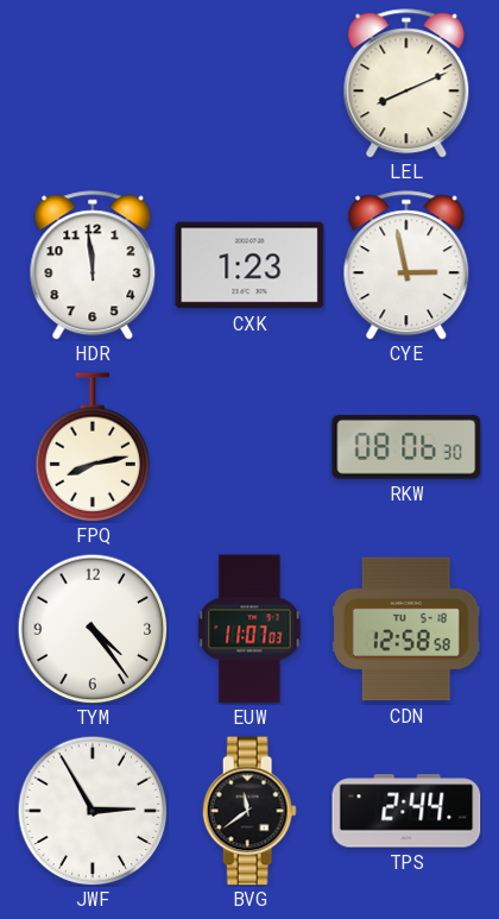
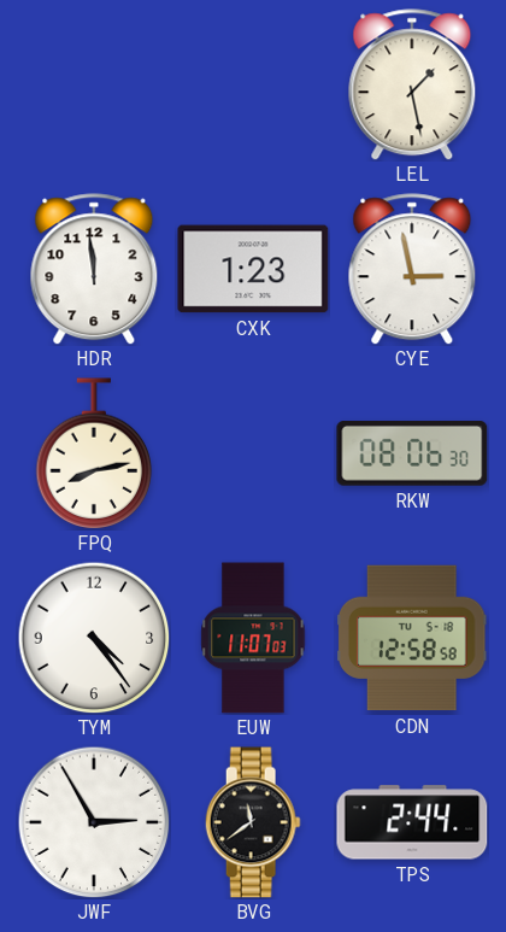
LEL: 8:11 -> 1:28
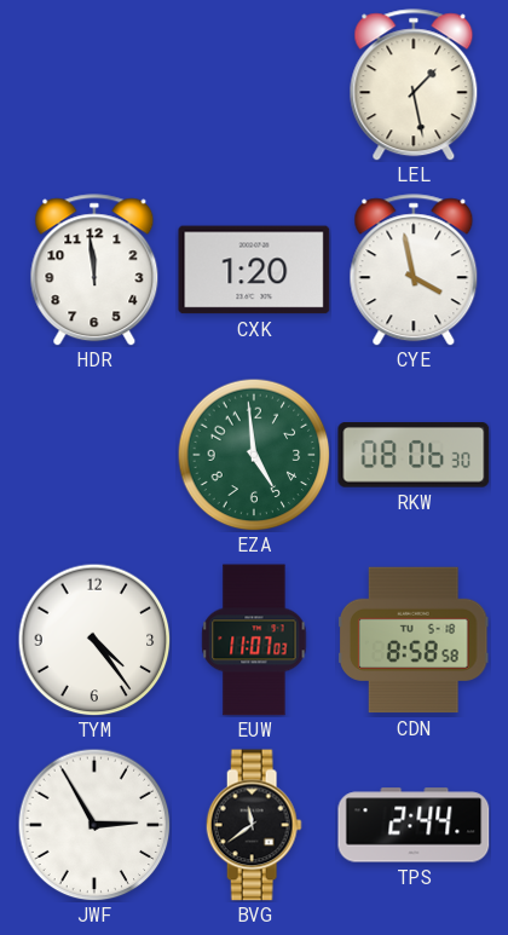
CXK: 1:23 -> 1:20
CYE: 2:58 -> 3:58
FPQ: 8:13 -> none
EZA: none -> 4:59
CDN: 12:58 -> 8:58
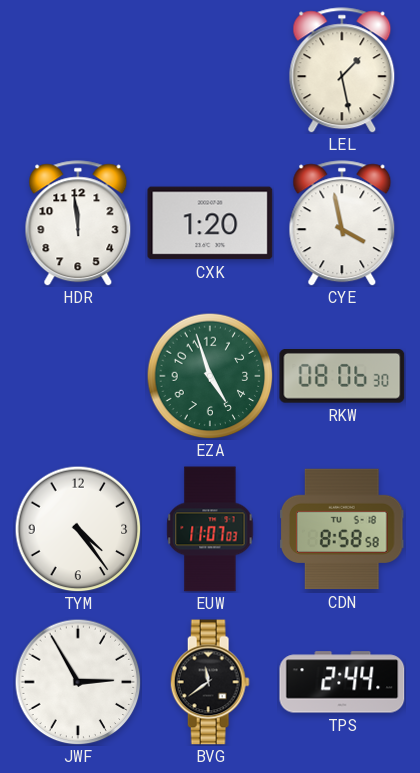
EZA: 4:59 -> 4:57
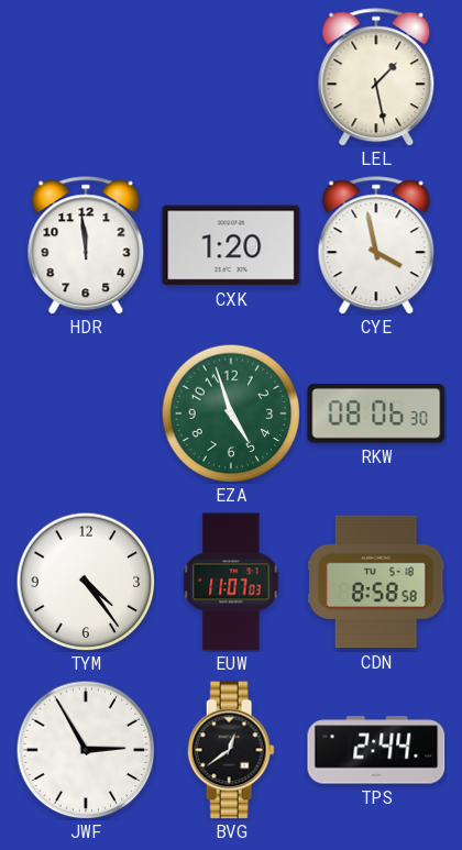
BVG: 11:39 -> 12:39
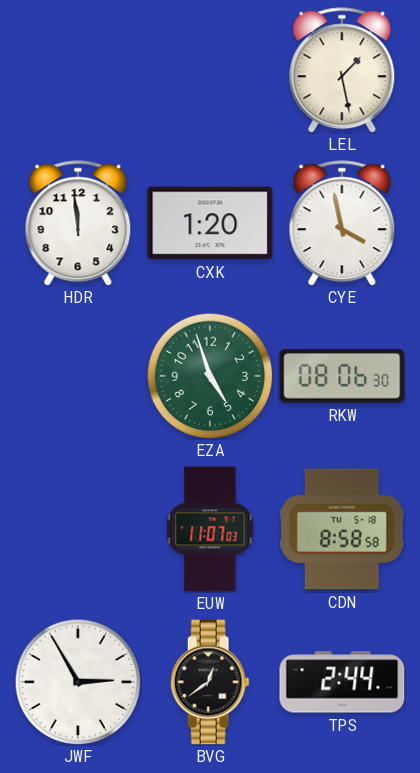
TYM: 4:24 -> none
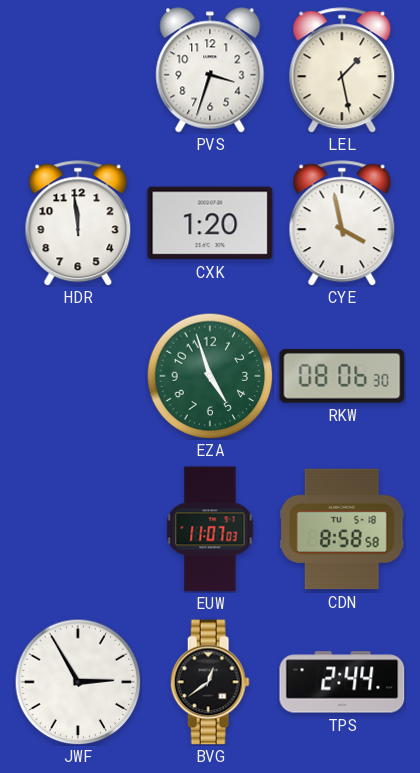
PVS: none -> 3:33
